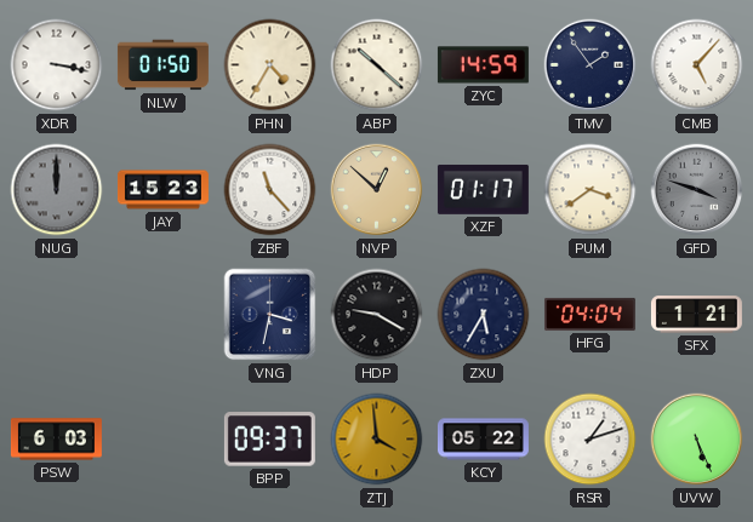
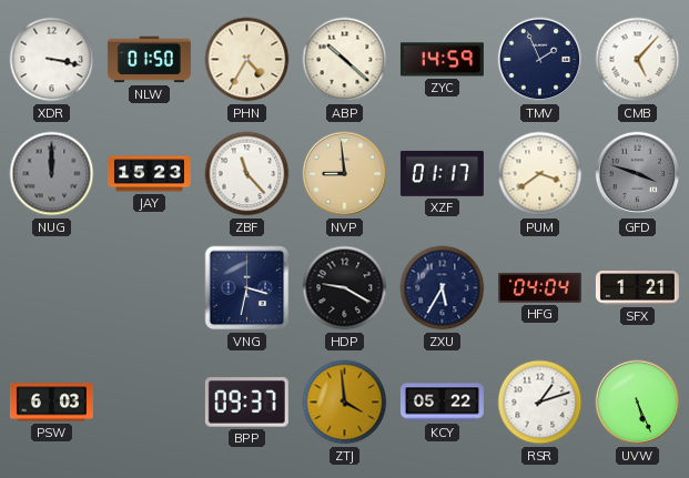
TMV: 1:54 -> 1:56
NVP: 12:52 -> 8:59
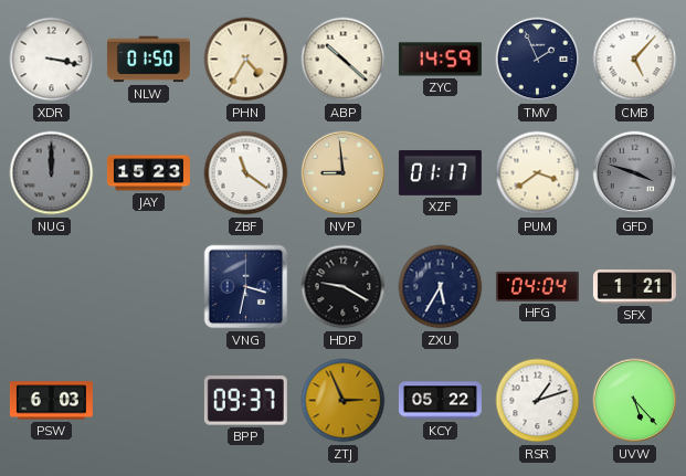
ZBF: 11:23 -> 11:21
ZTJ: 3:59 -> 2:56
UVW: 5:26 -> 5:23
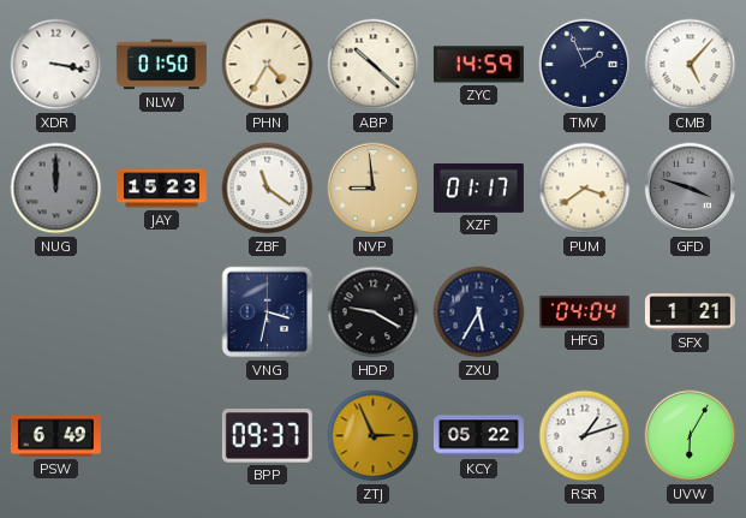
PSW: 6:03 -> 6:49
UVW: 5:23 -> 6:05
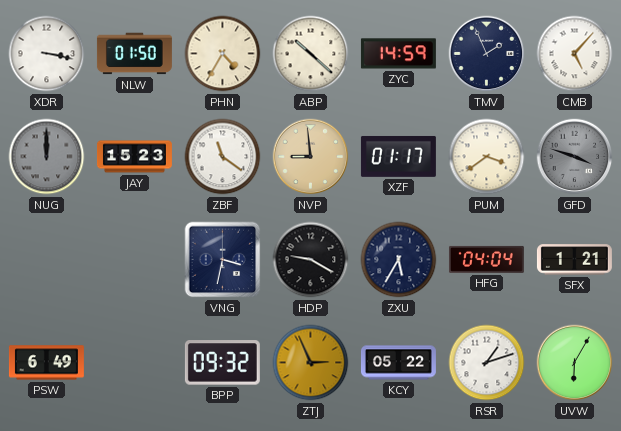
BPP: 09:37 -> 09:32
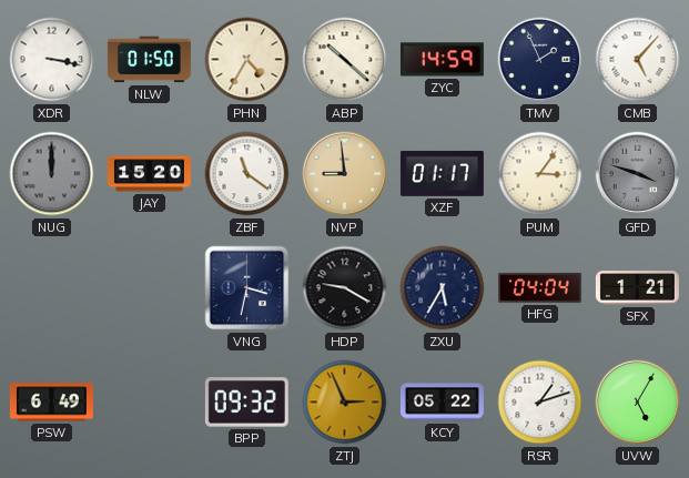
JAY: 15:23 -> 15:20
PUM: 3:39 -> 3:06
UVW: 6:05 -> 5:05
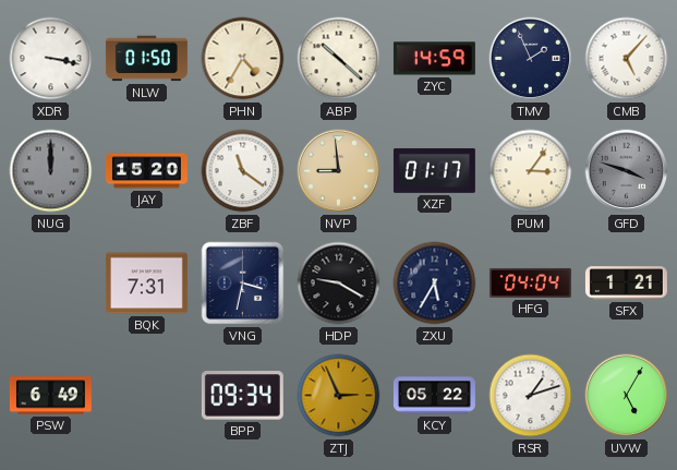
BQK: none -> 7:31
BPP: 09:32 -> 09:34
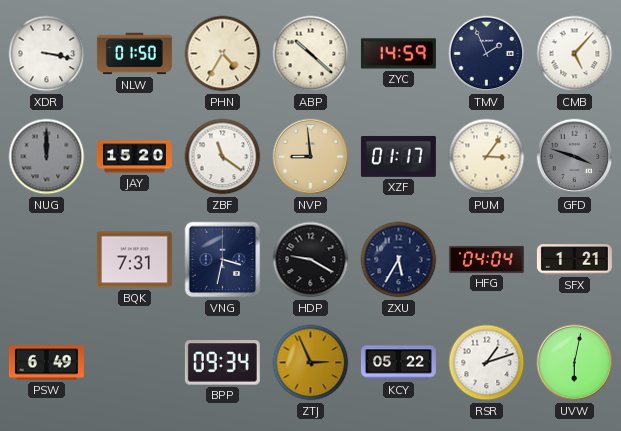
UVW: 5:05 -> 6:02
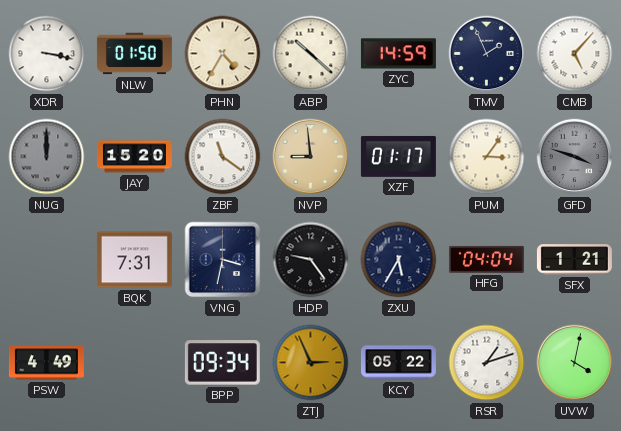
HDP: 9:20 -> 9:24
PSW: 6:49 -> 4:49
UVW: 6:02 -> 4:02
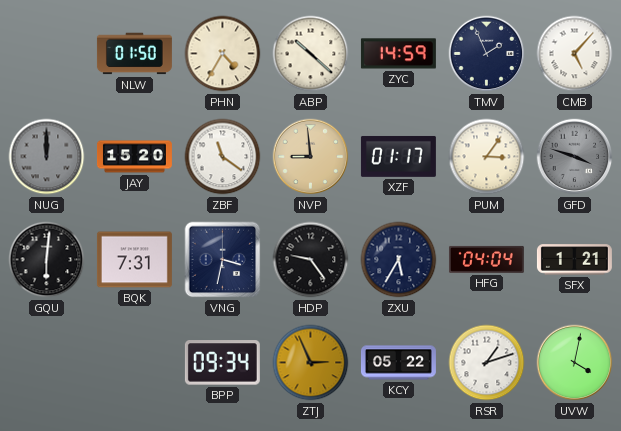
XDR: 3:17 -> none
GQU: none -> 6:01
PSW: 4:49 -> none
